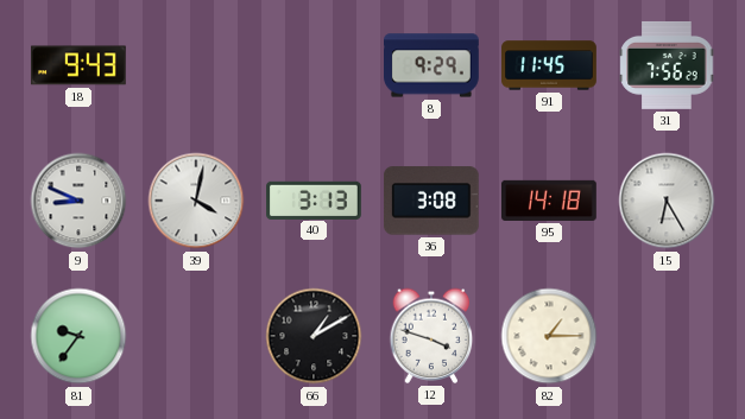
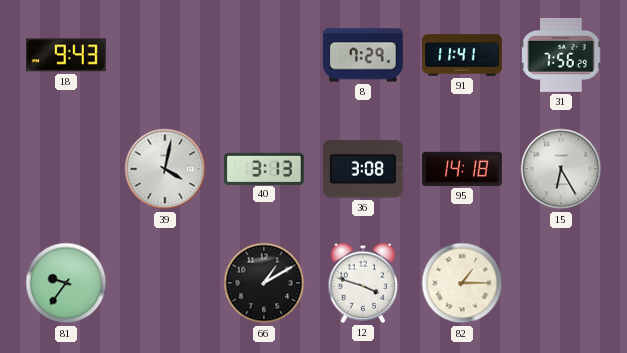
8: 9:29 -> 7:29
91: 11:45 -> 11:41
9: 8:49 -> none
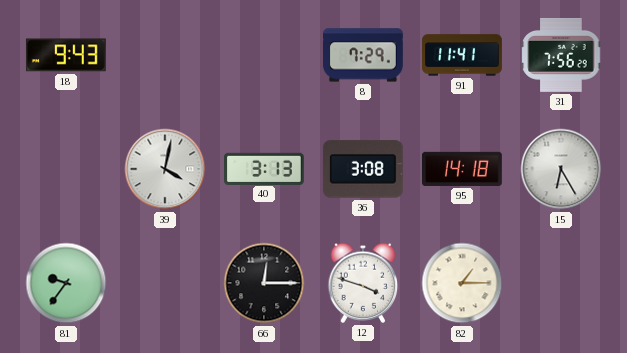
66: 1:10 -> 12:15
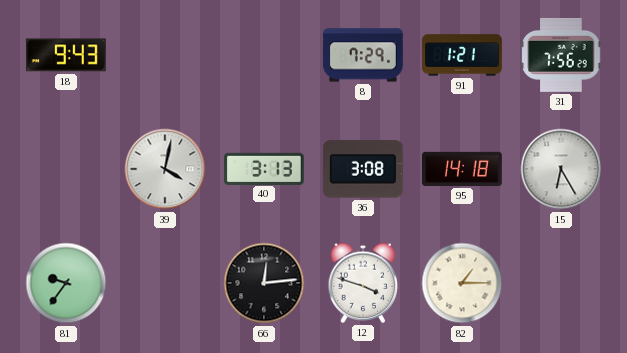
91: 11:41 -> 1:21
66: 12:15 -> 12:14
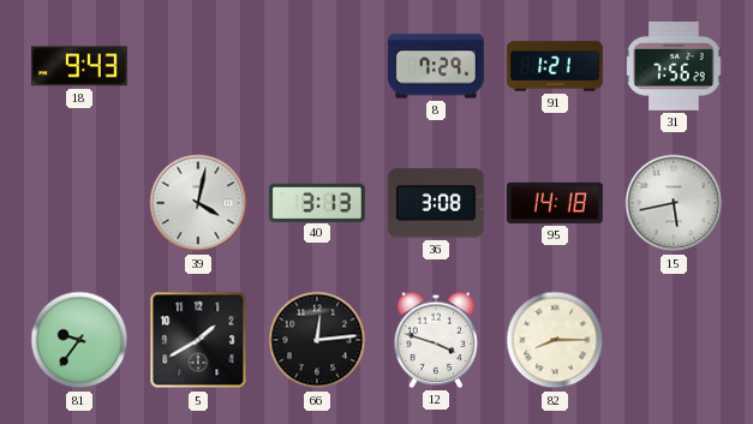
15: 6:25 -> 5:43
5: none -> 1:40
82: 1:15 -> 8:15
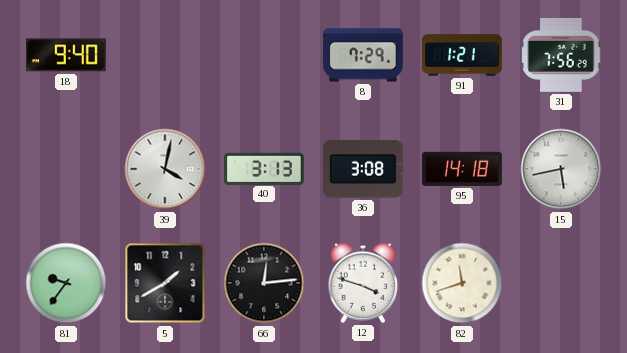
18: 9:43 -> 9:40
82: 8:15 -> 11:42
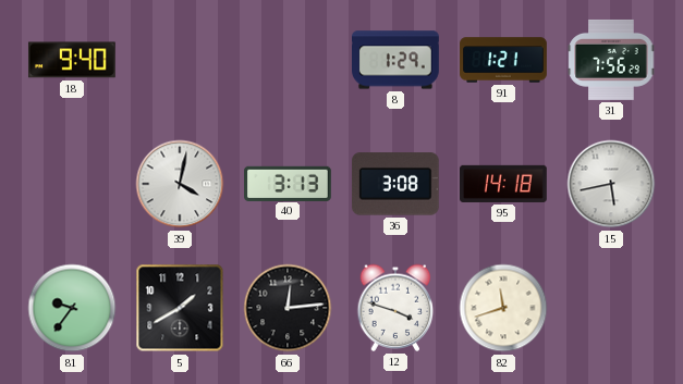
8: 7:29 -> 1:29
